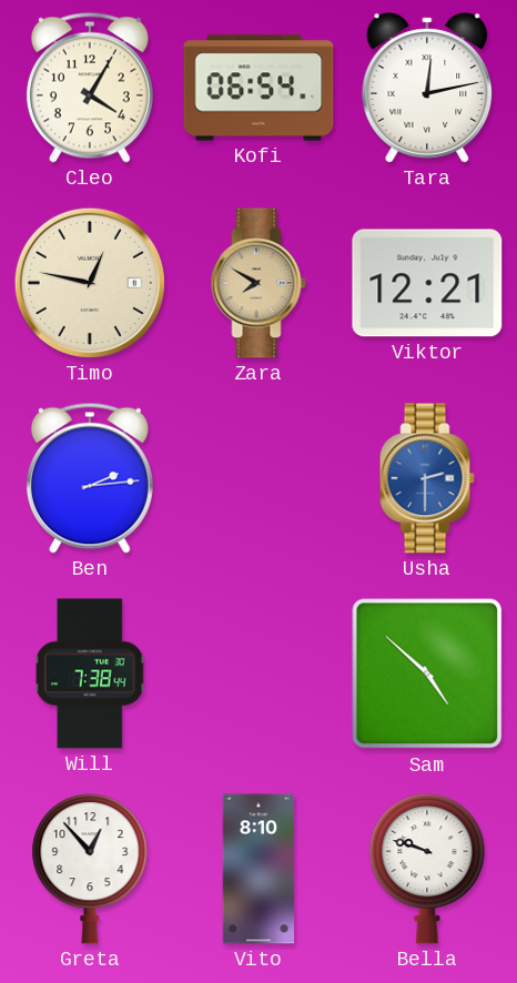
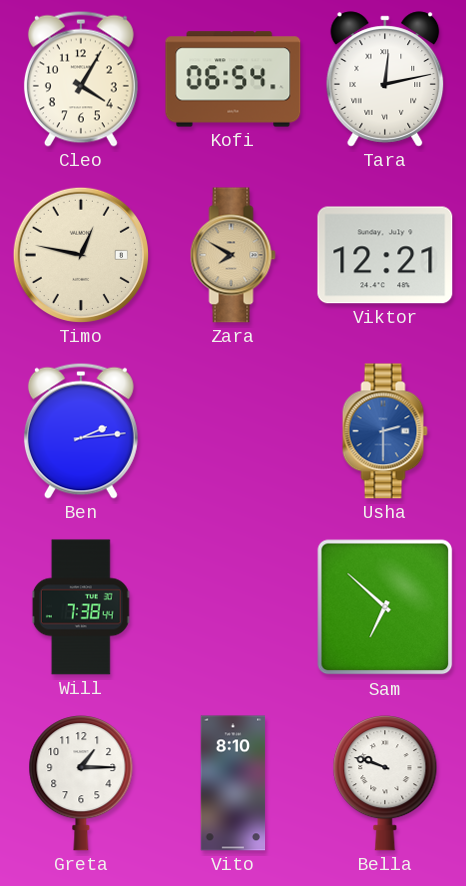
Sam: 4:52 -> 6:52
Greta: 12:53 -> 1:15
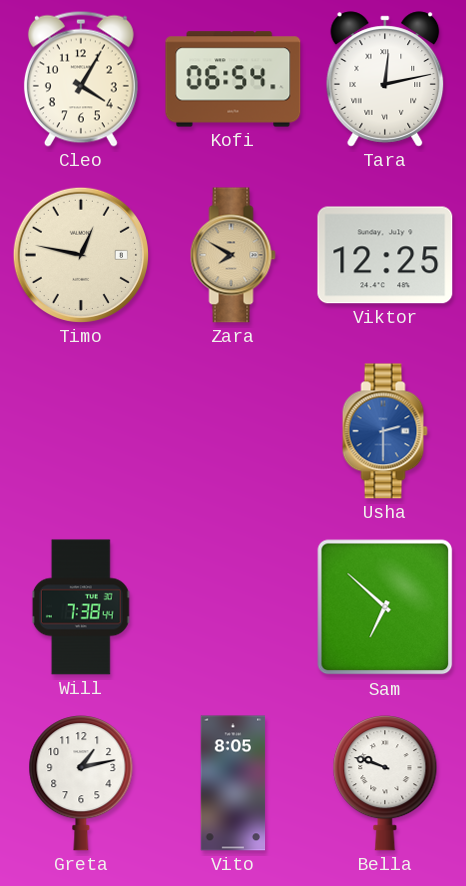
Viktor: 12:21 -> 12:25
Ben: 2:14 -> none
Greta: 1:15 -> 1:13
Vito: 8:10 -> 8:05
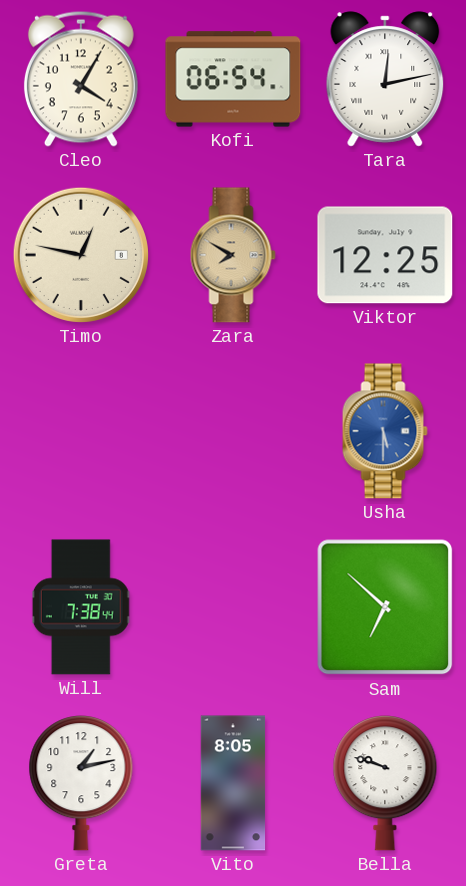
Usha: 2:30 -> 5:30
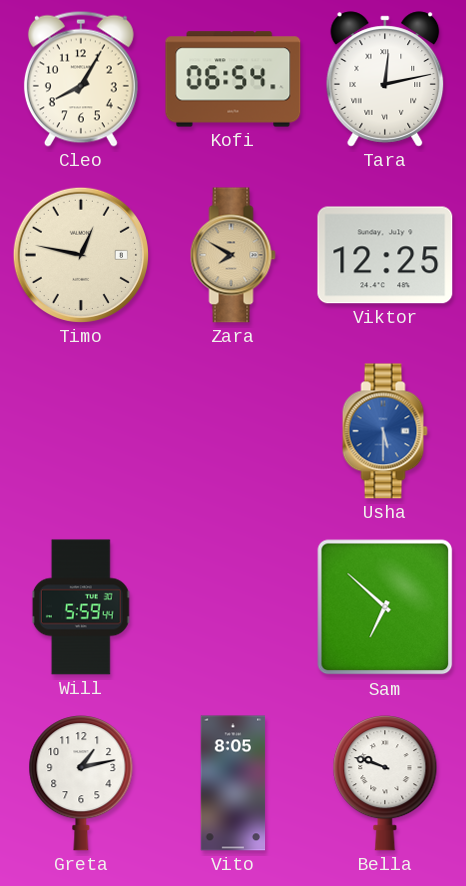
Cleo: 4:05 -> 8:05
Will: 7:38 -> 5:59
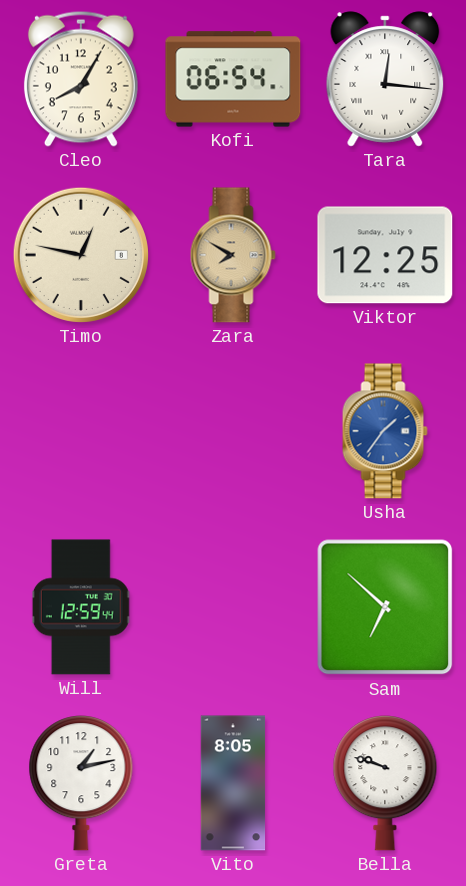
Tara: 12:13 -> 12:16
Usha: 5:30 -> 1:36
Will: 5:59 -> 12:59
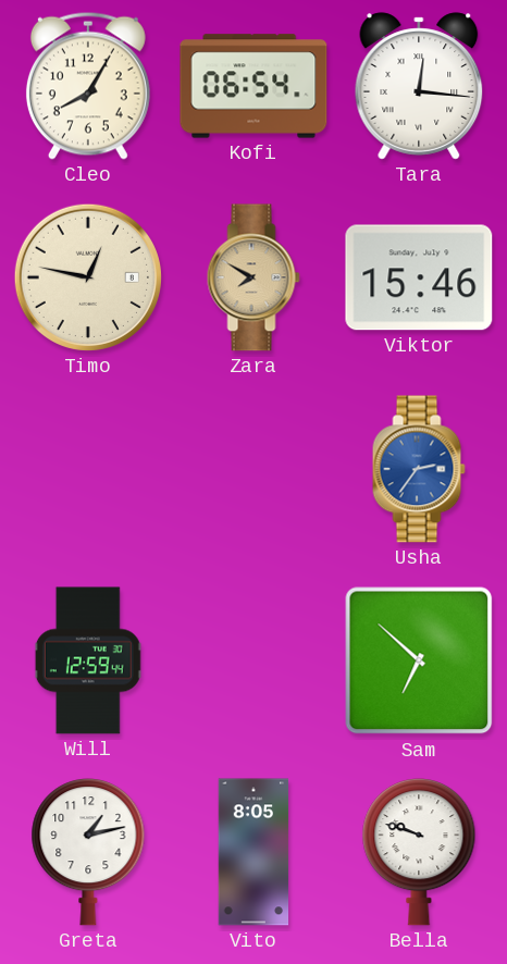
Viktor: 12:25 -> 15:46
Usha: 1:36 -> 2:36
